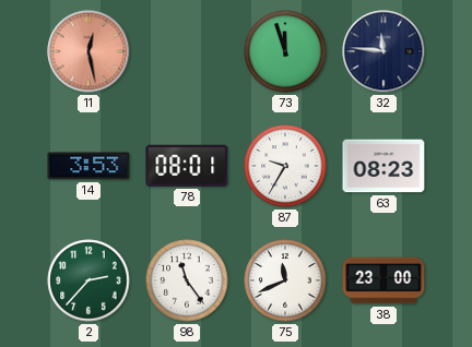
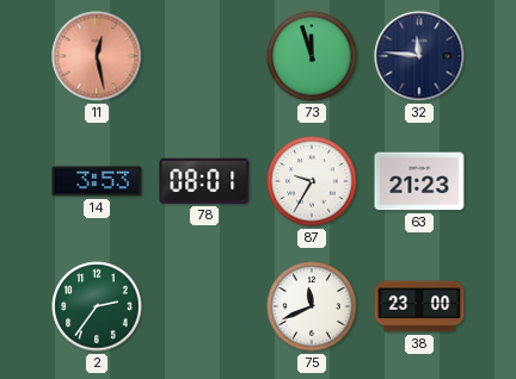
63: 08:23 -> 21:23
2: 2:37 -> 2:36
98: 11:24 -> none
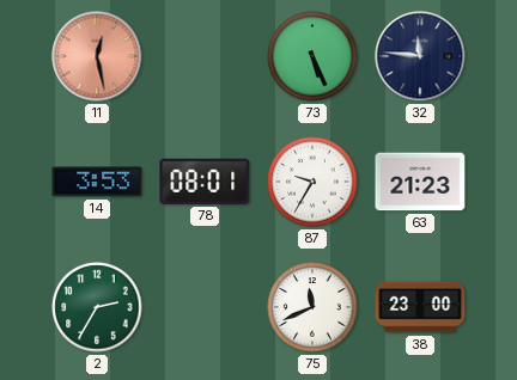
73: 11:57 -> 5:26
2: 2:36 -> 2:35
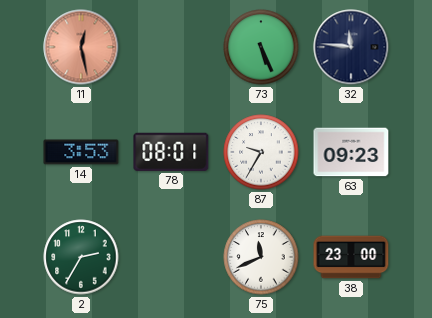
63: 21:23 -> 09:23
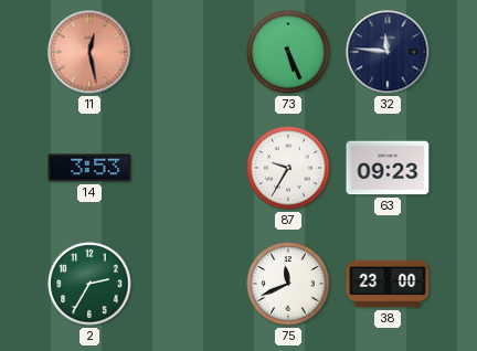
78: 08:01 -> none
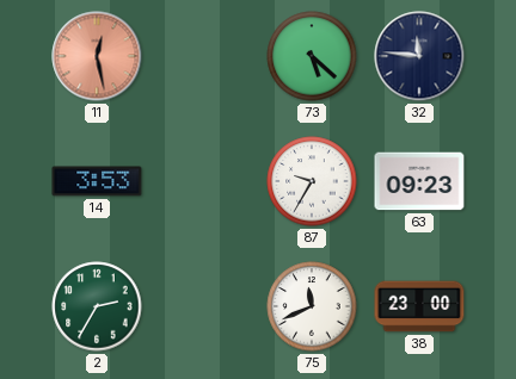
73: 5:26 -> 5:22
